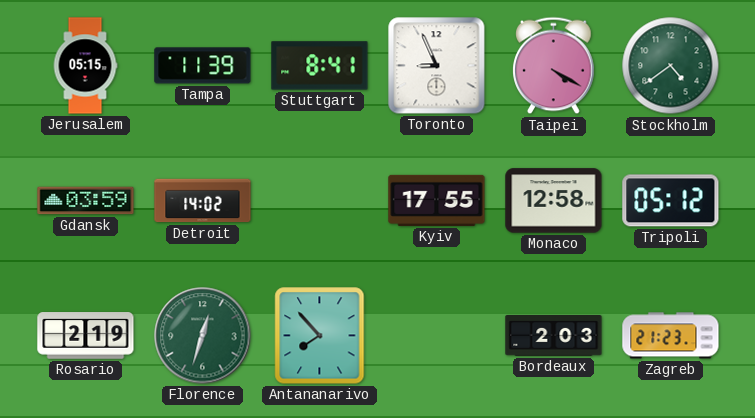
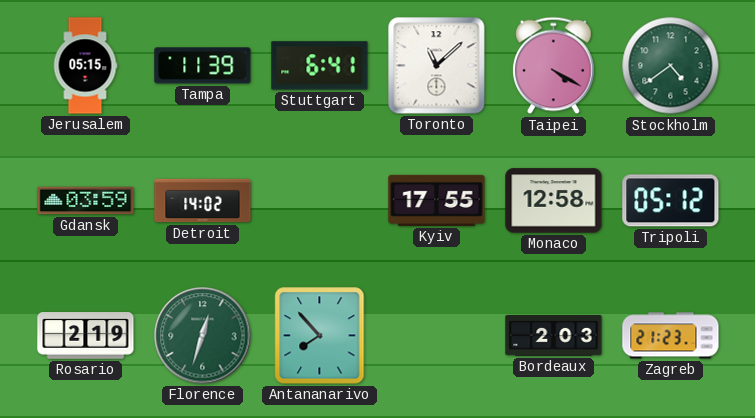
Stuttgart: 8:41 -> 6:41
Toronto: 8:56 -> 11:08
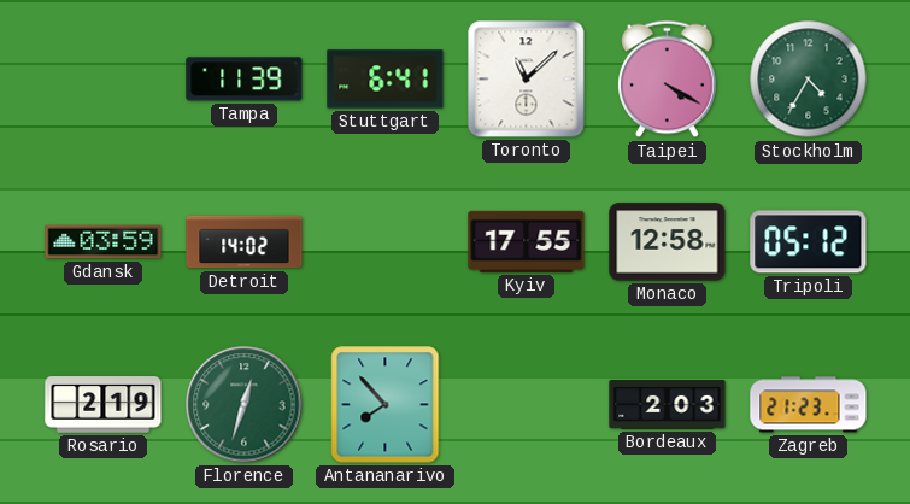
Jerusalem: 05:15 -> none
Stockholm: 4:39 -> 4:35
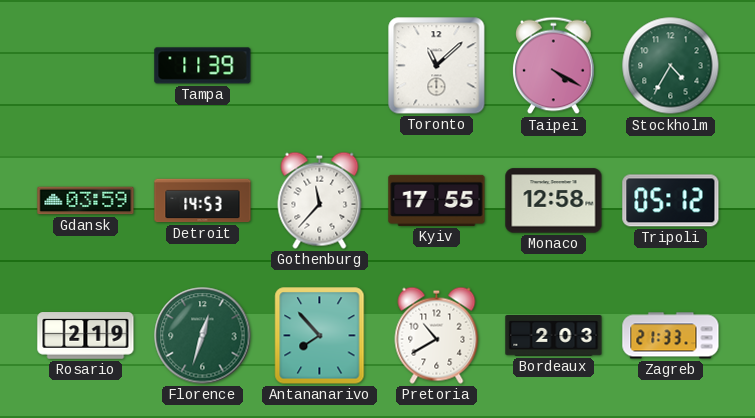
Stuttgart: 6:41 -> none
Detroit: 14:02 -> 14:53
Gothenburg: none -> 11:37
Pretoria: none -> 10:40
Zagreb: 21:23 -> 21:33
